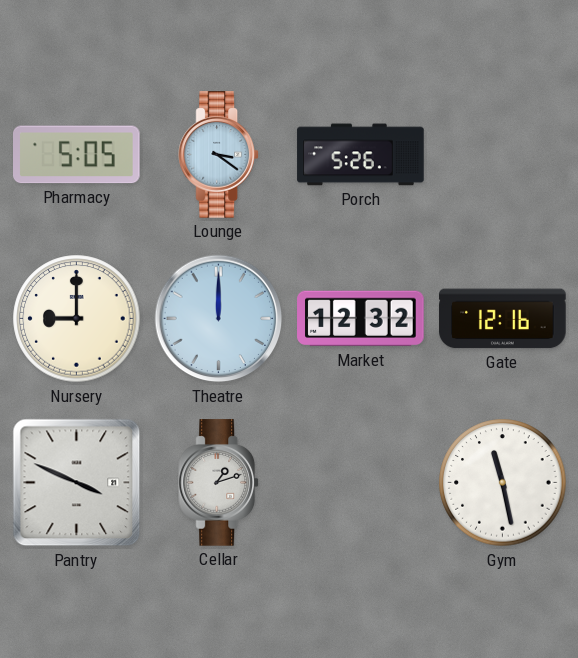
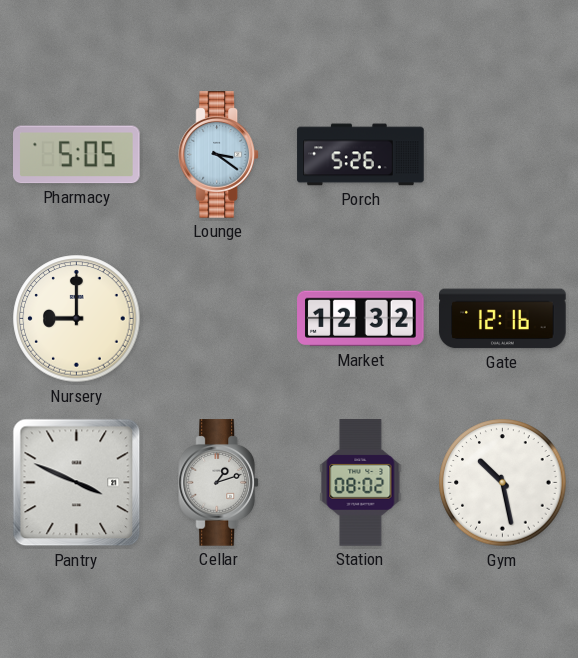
Theatre: 12:00 -> none
Station: none -> 08:02
Gym: 11:28 -> 10:28
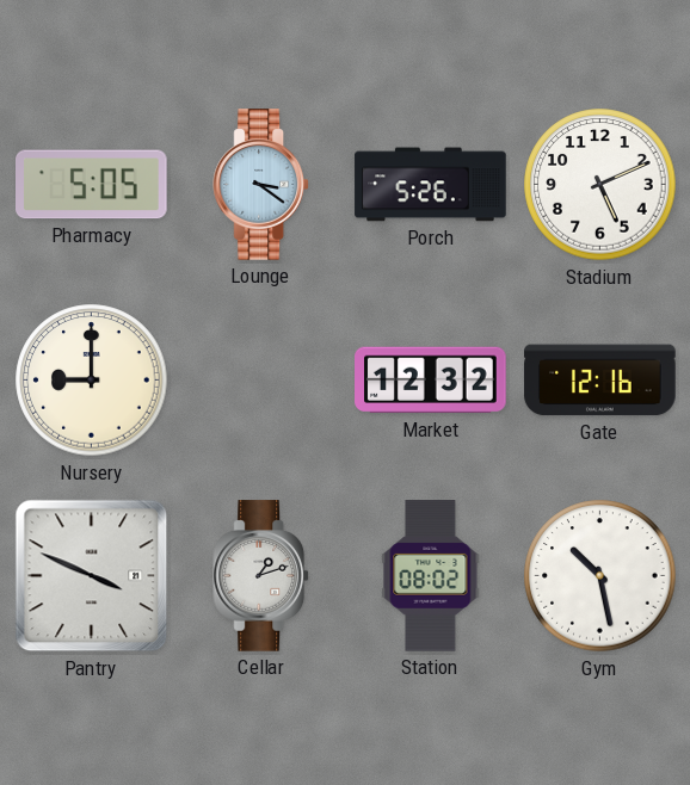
Stadium: none -> 5:11
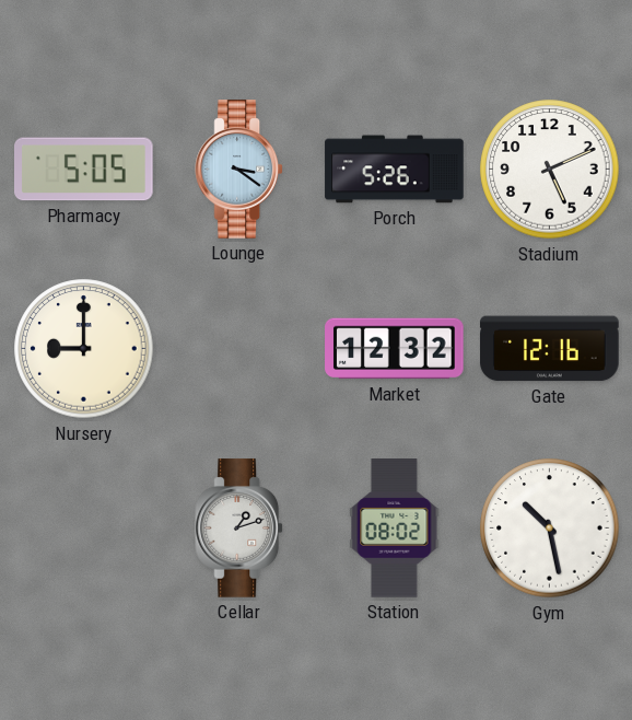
Pantry: 3:49 -> none
